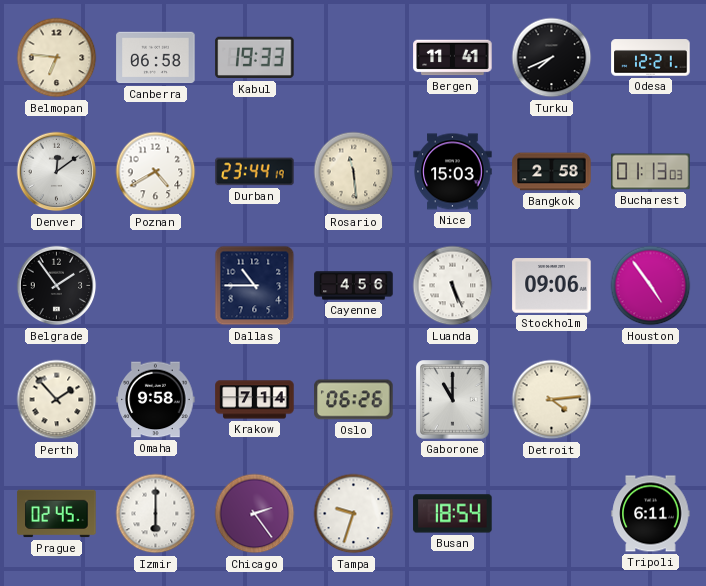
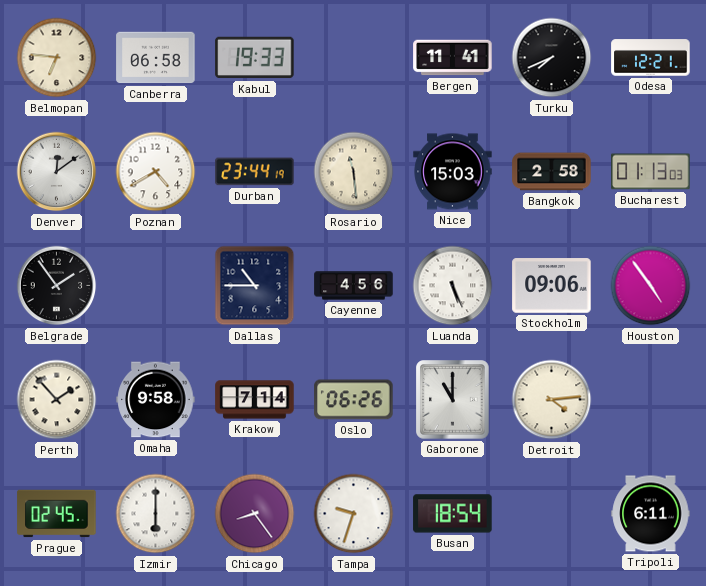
Chicago: 2:24 -> 8:24
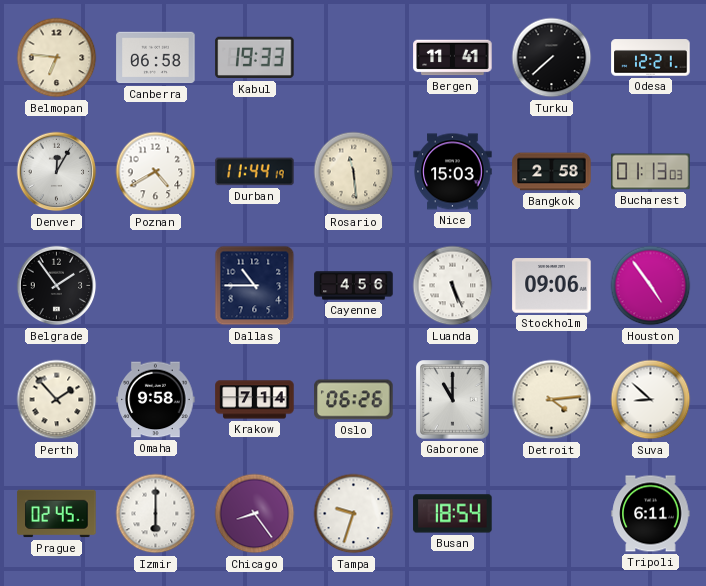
Turku: 7:41 -> 7:38
Denver: 12:09 -> 12:05
Durban: 23:44 -> 11:44
Suva: none -> 8:52
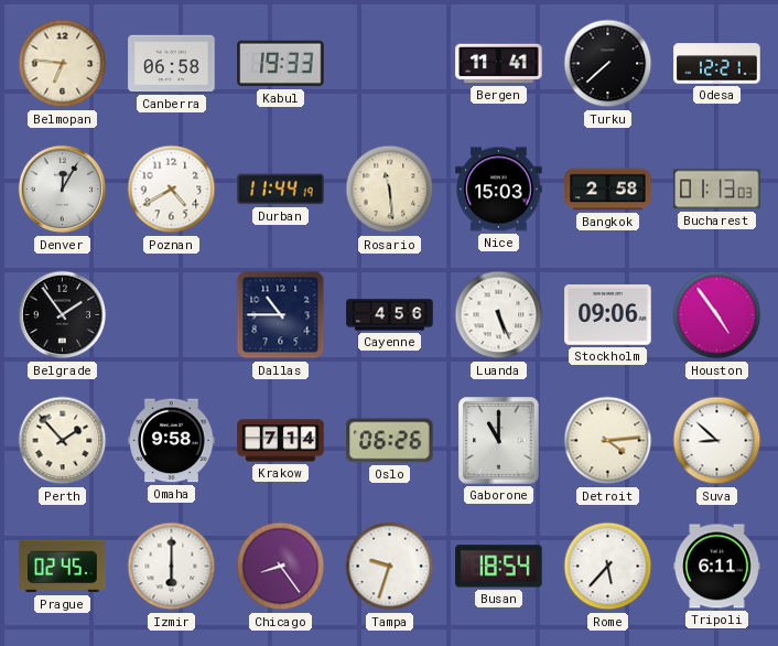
Rome: none -> 5:37
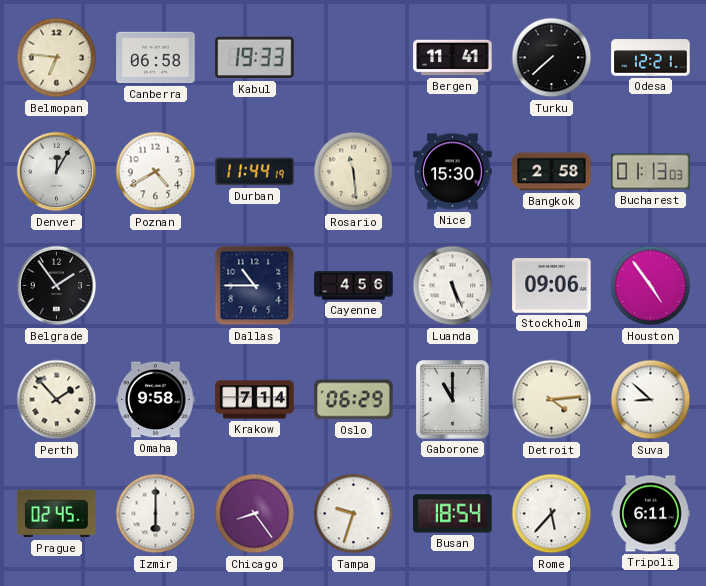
Nice: 15:03 -> 15:30
Oslo: 06:26 -> 06:29
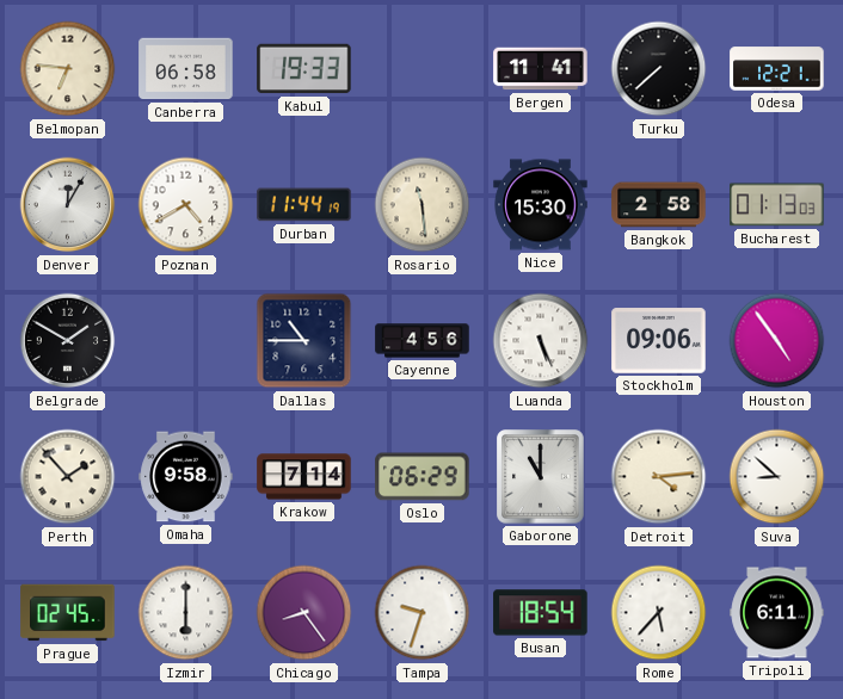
Belgrade: 1:54 -> 1:50
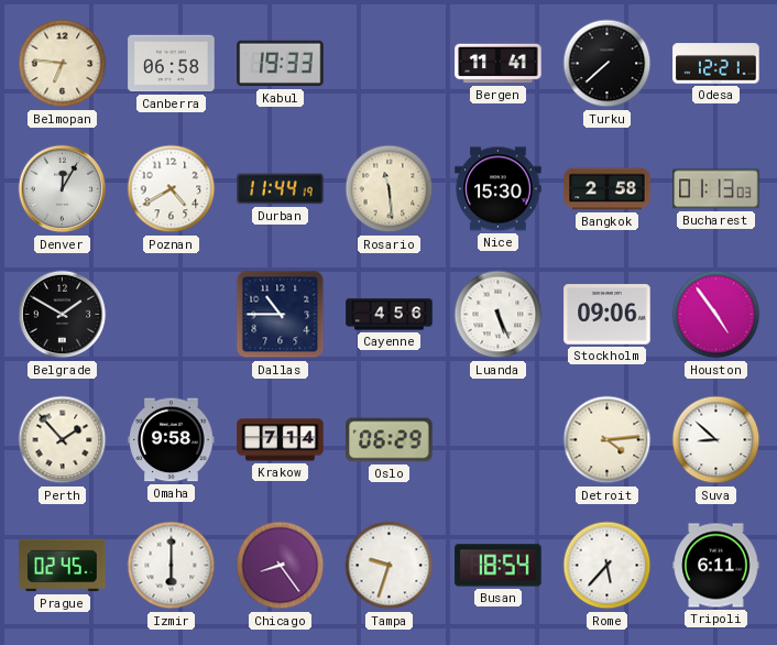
Gaborone: 11:00 -> none
